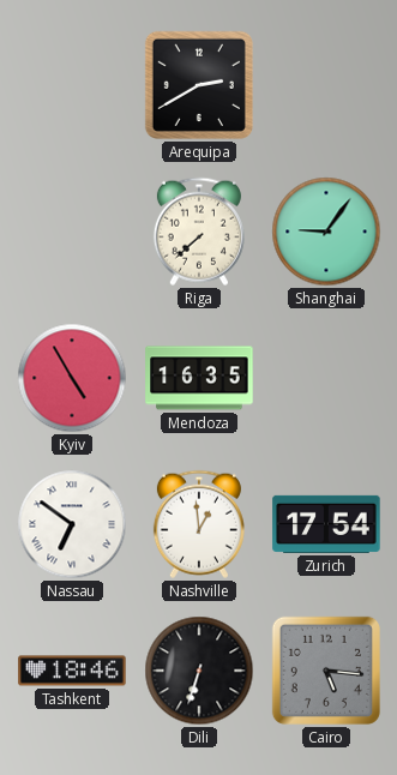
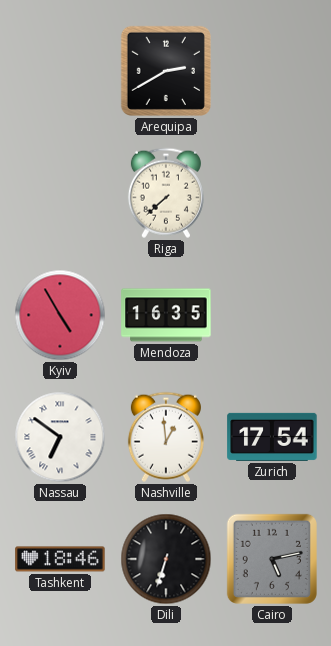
Shanghai: 9:06 -> none
Cairo: 5:16 -> 5:13
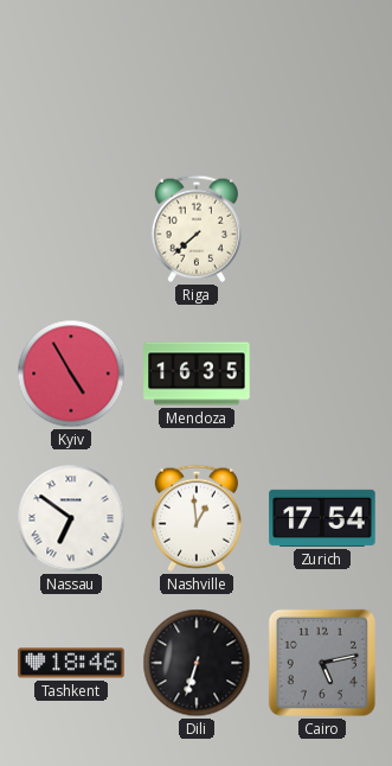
Arequipa: 2:40 -> none
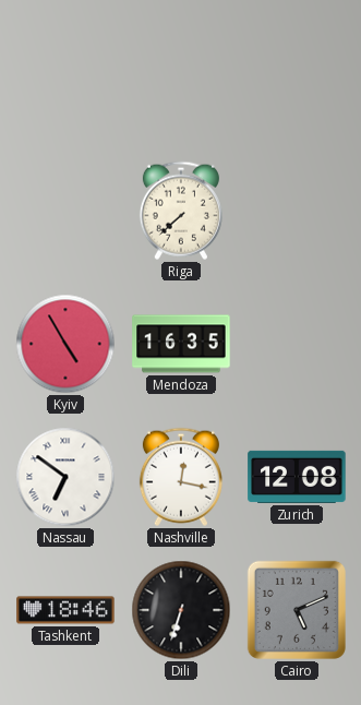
Nashville: 12:59 -> 12:17
Zurich: 17:54 -> 12:08
Cairo: 5:13 -> 5:11
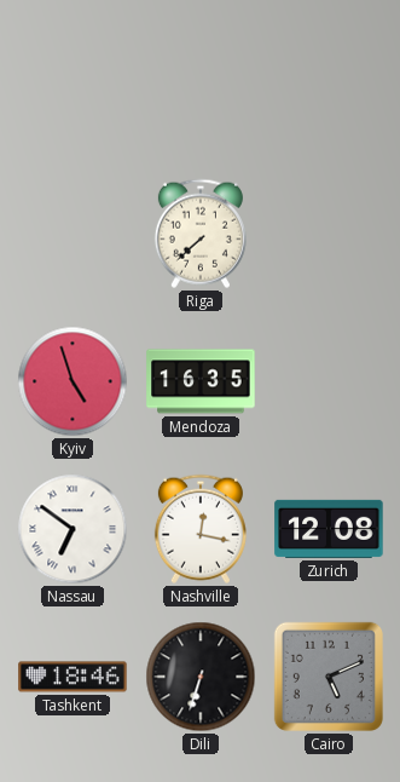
Kyiv: 4:55 -> 4:57
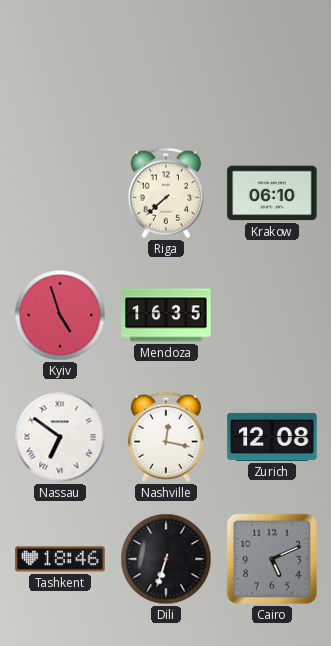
Krakow: none -> 06:10
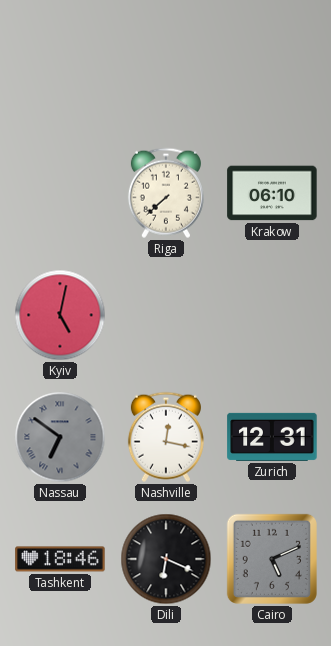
Kyiv: 4:57 -> 5:02
Mendoza: 16:35 -> none
Nassau dial: white -> grey
Zurich: 12:08 -> 12:31
Dili: 6:33 -> 6:19
